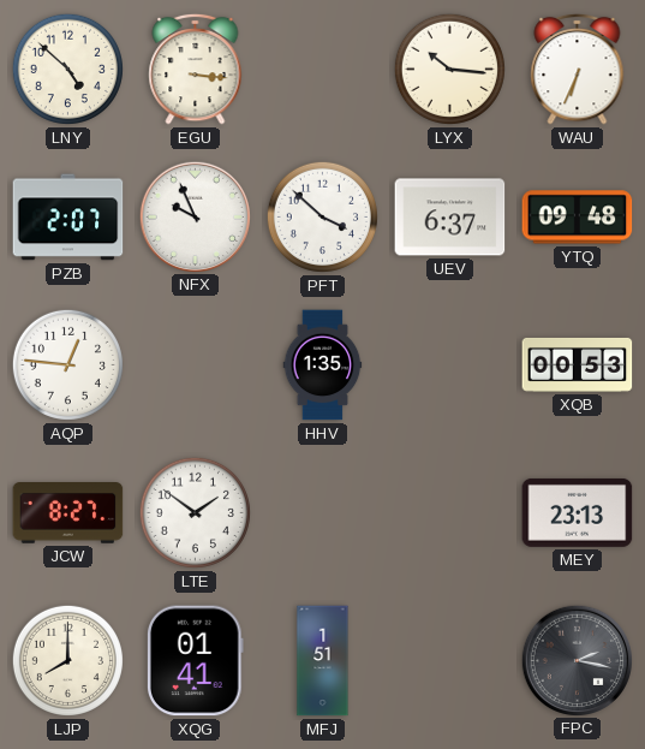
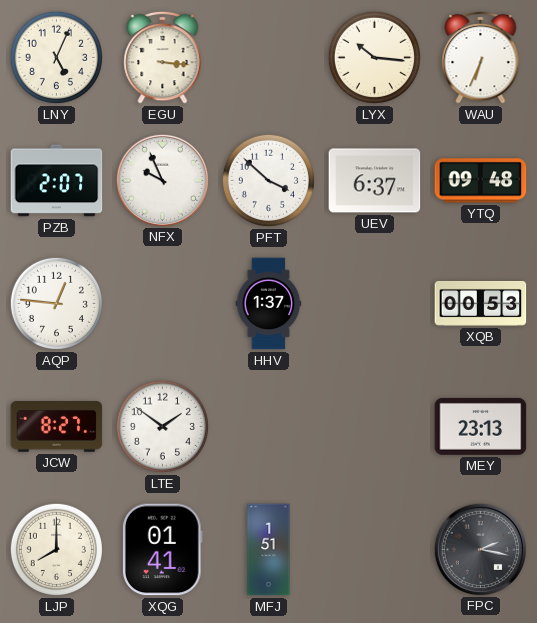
LNY: 4:52 -> 5:04
HHV: 1:35 -> 1:37
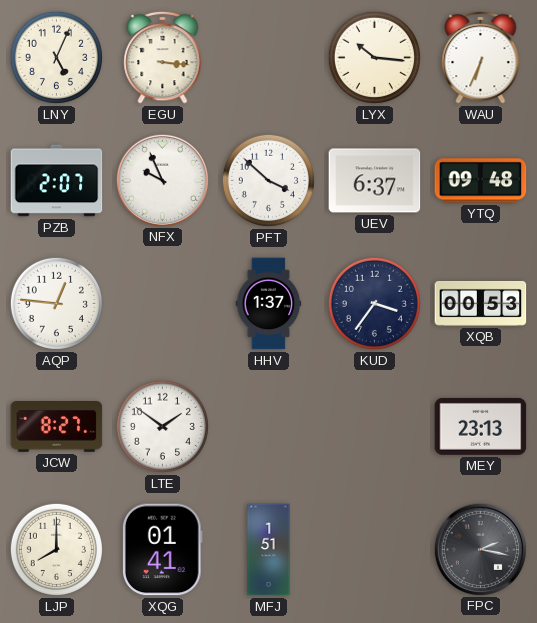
KUD: none -> 3:36
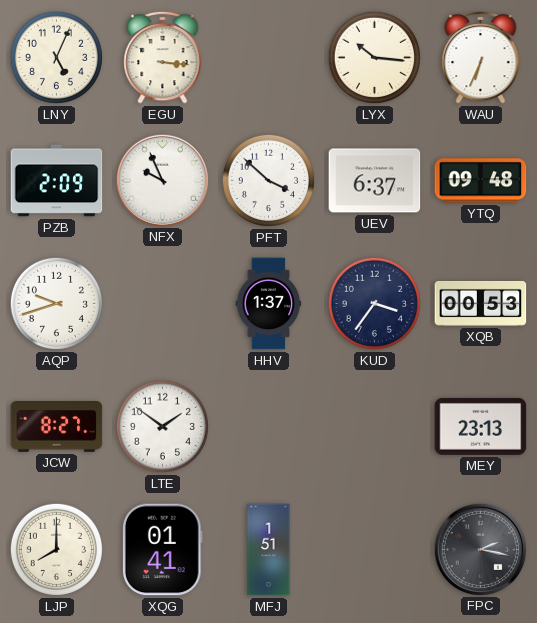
PZB: 2:07 -> 2:09
AQP: 12:46 -> 9:42
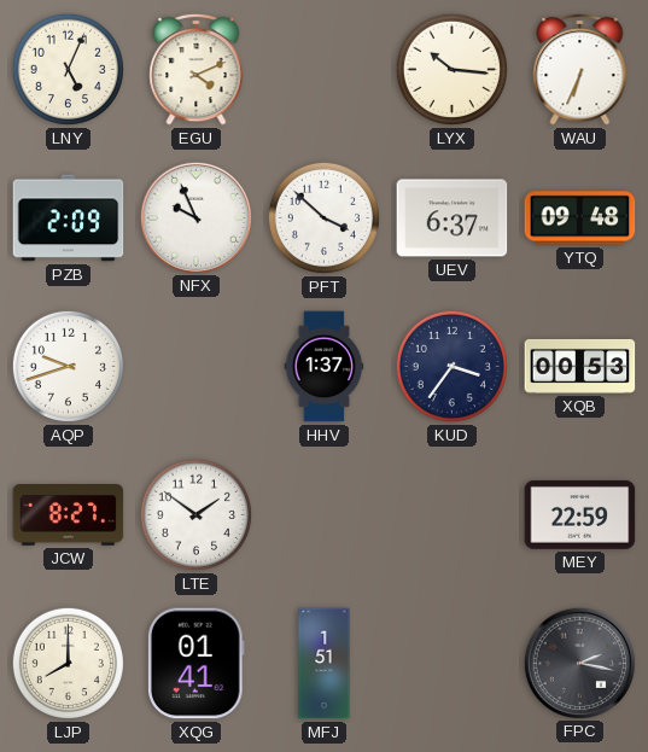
EGU: 3:16 -> 4:11
MEY: 23:13 -> 22:59
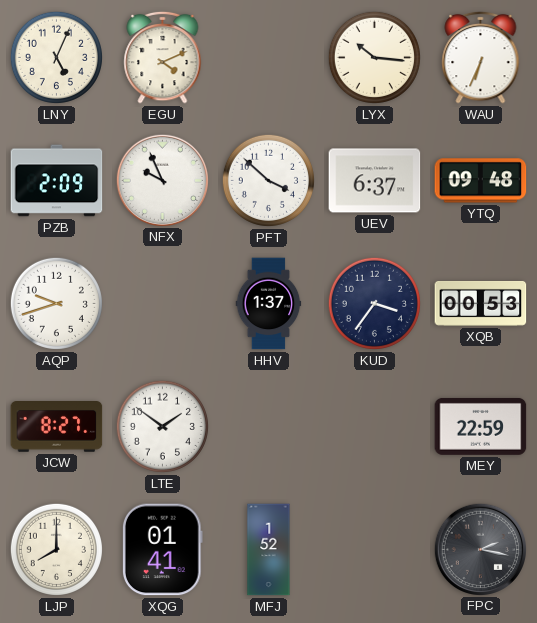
MFJ: 1:51 -> 1:52
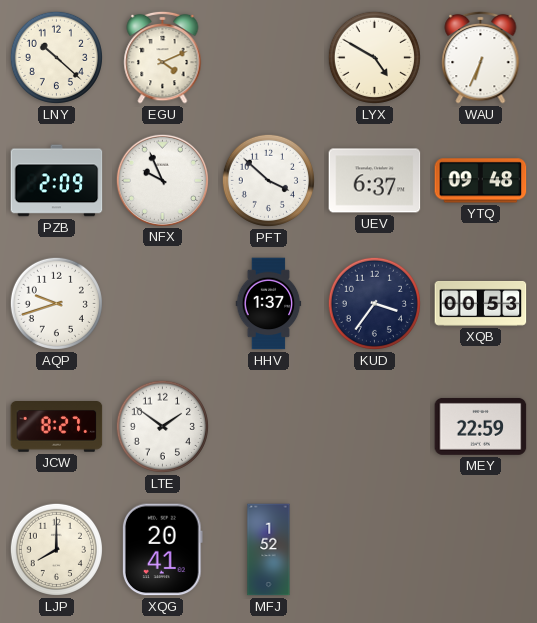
LNY: 5:04 -> 10:22
LYX: 10:16 -> 4:50
XQG: 01:41 -> 20:41
FPC: 2:17 -> none
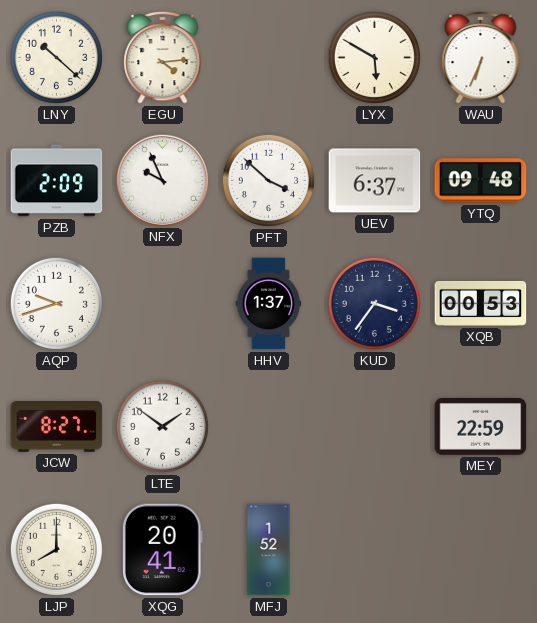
EGU: 4:11 -> 4:14
LYX: 4:50 -> 5:50
